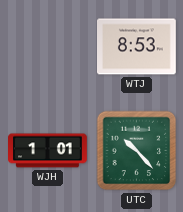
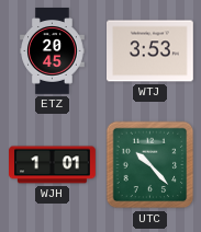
ETZ: none -> 20:45
WTJ: 8:53 -> 3:53
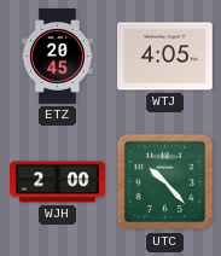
WTJ: 3:53 -> 4:05
WJH: 1:01 -> 2:00
